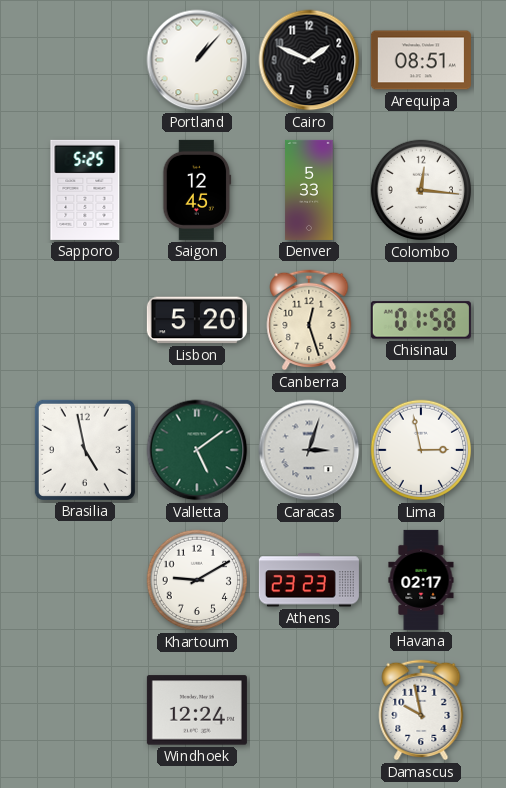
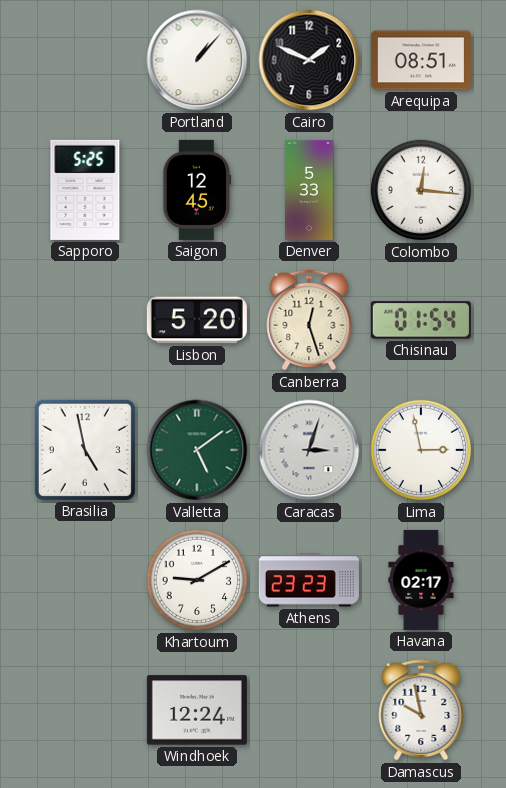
Chisinau: 01:58 -> 01:54
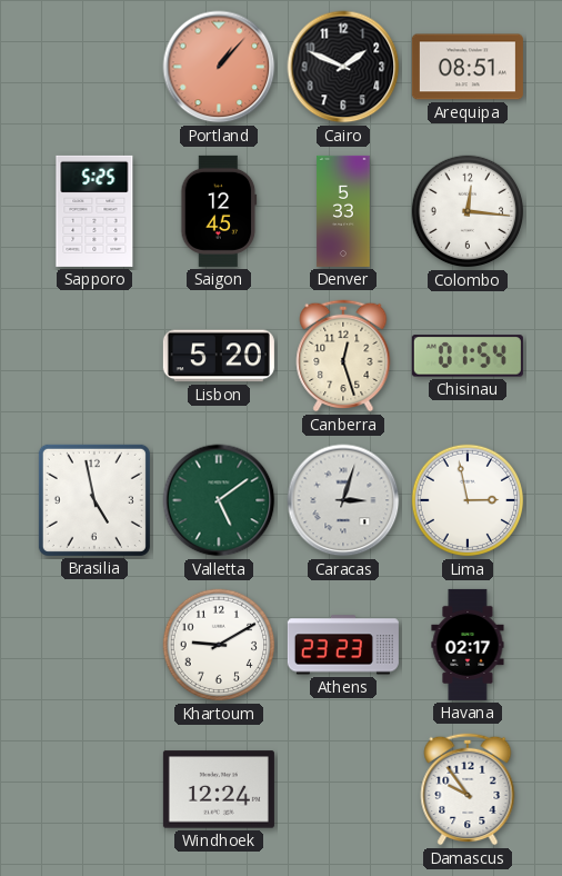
Portland dial: white -> salmon
Damascus: 9:58 -> 9:54
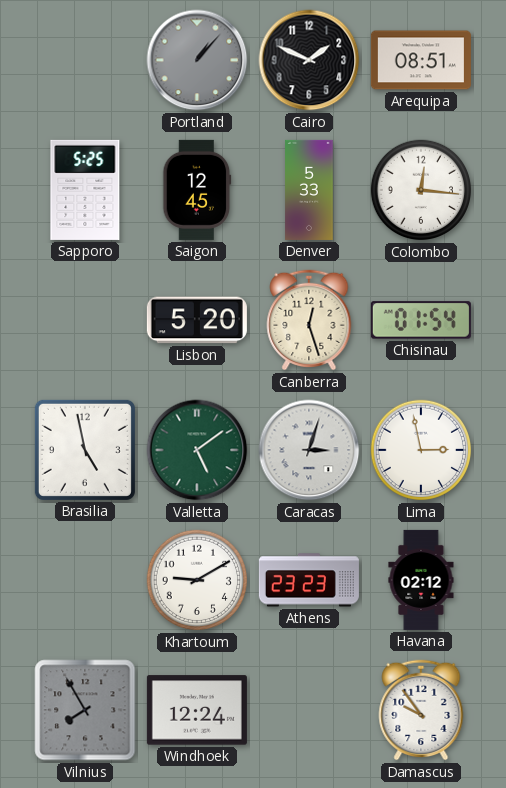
Portland dial: salmon -> grey
Havana: 02:17 -> 02:12
Vilnius: none -> 7:55
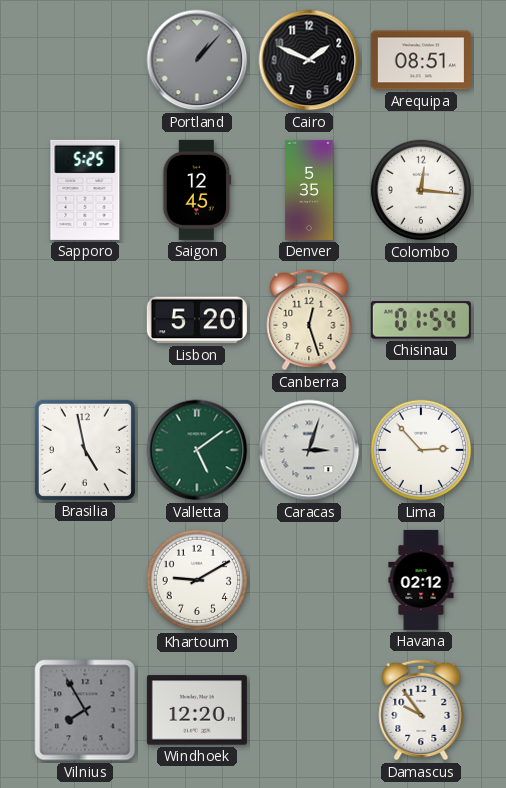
Denver: 5:33 -> 5:35
Lima: 2:58 -> 2:53
Athens: 23:23 -> none
Windhoek: 12:24 -> 12:20
